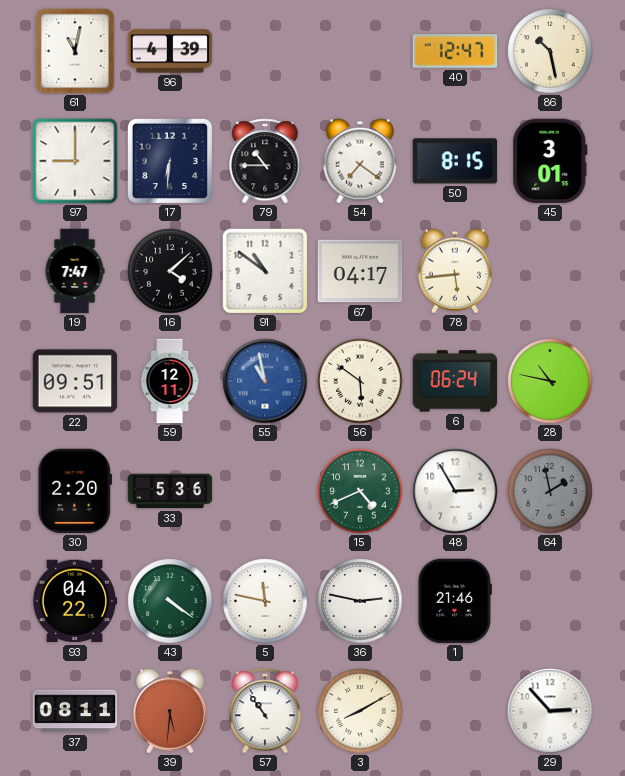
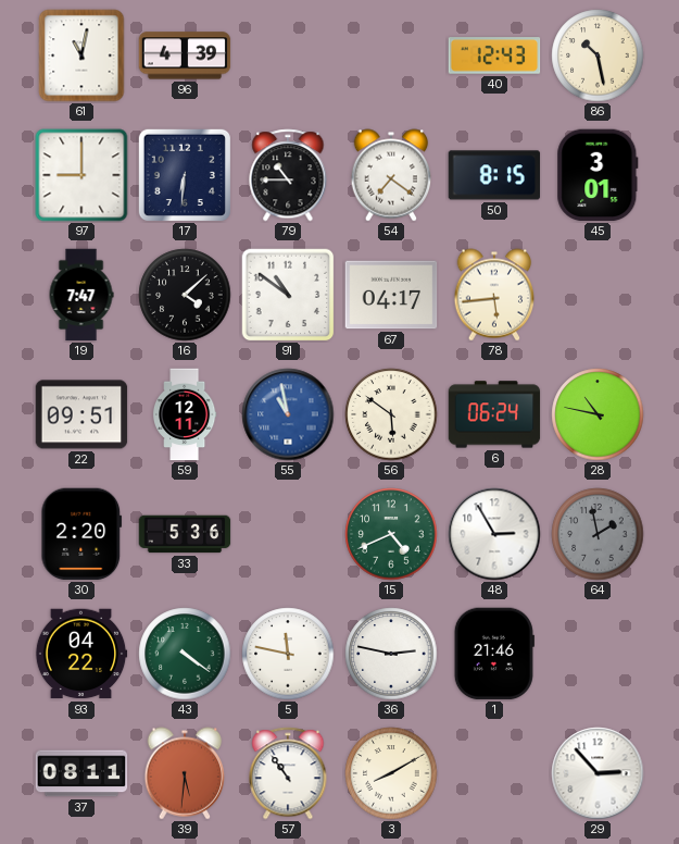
40: 12:47 -> 12:43
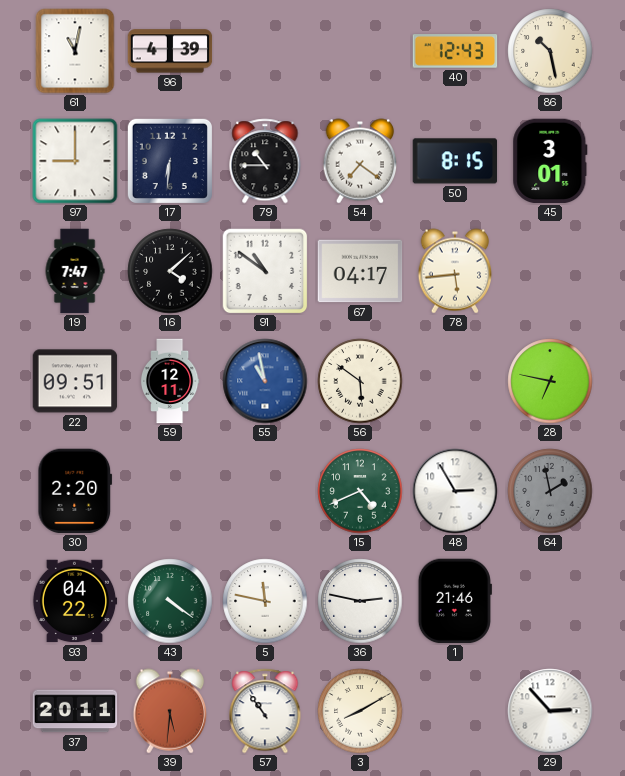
6: 06:24 -> none
28: 10:47 -> 6:47
33: 5:36 -> none
37: 08:11 -> 20:11
